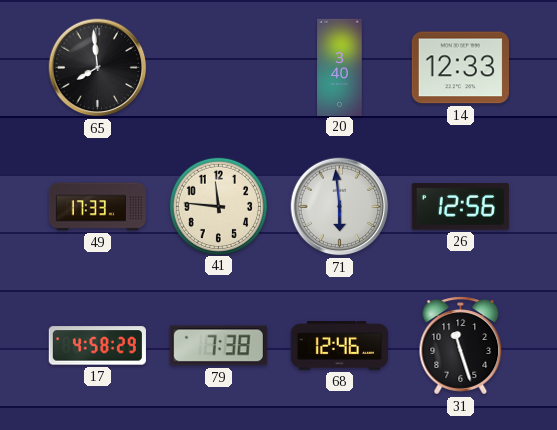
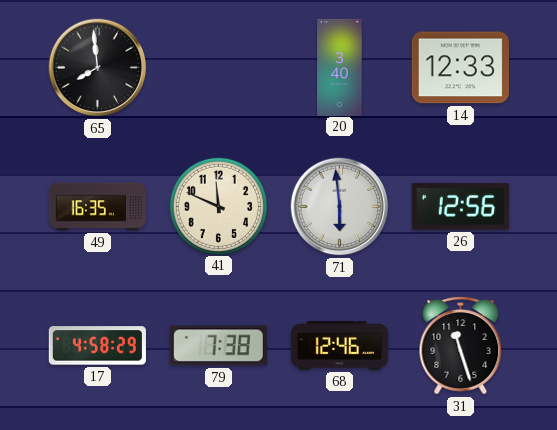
49: 17:33 -> 16:35
41: 11:46 -> 11:49
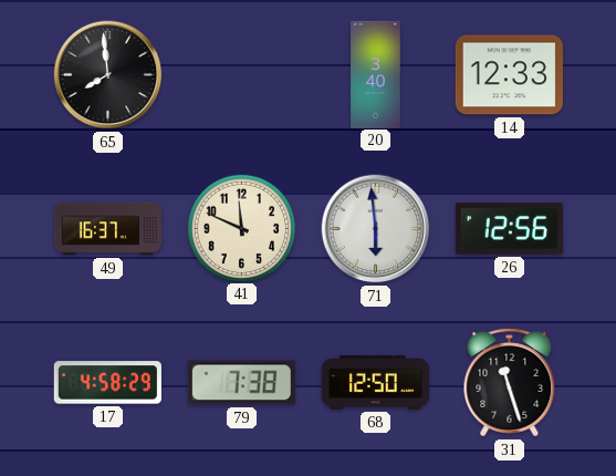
49: 16:35 -> 16:37
68: 12:46 -> 12:50
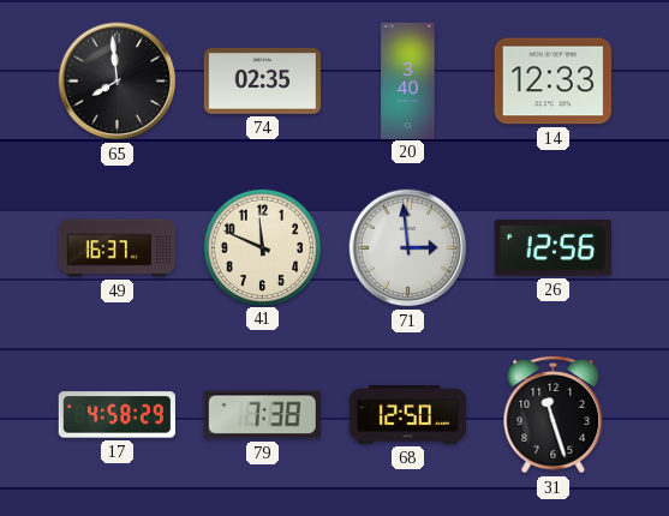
74: none -> 02:35
71: 5:59 -> 2:59
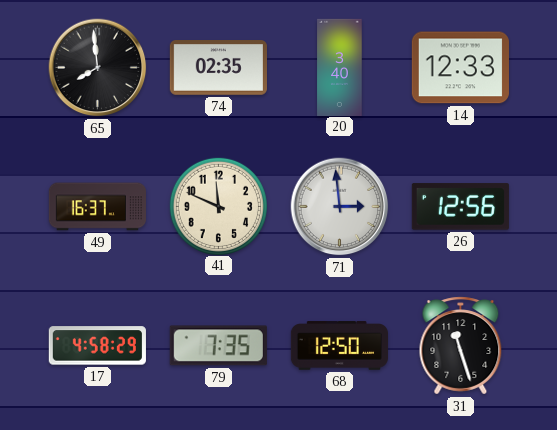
79: 7:38 -> 7:35
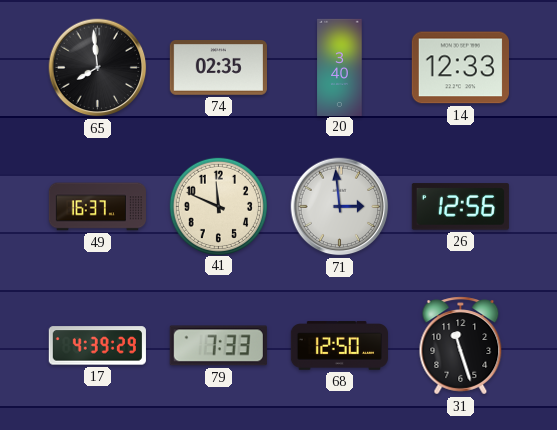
17: 4:58 -> 4:39
79: 7:35 -> 7:33
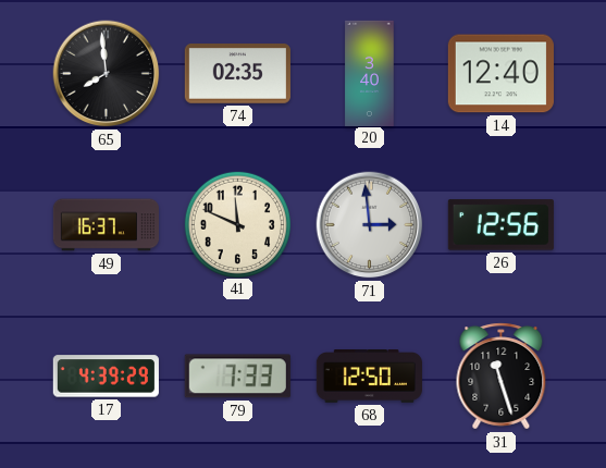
14: 12:33 -> 12:40
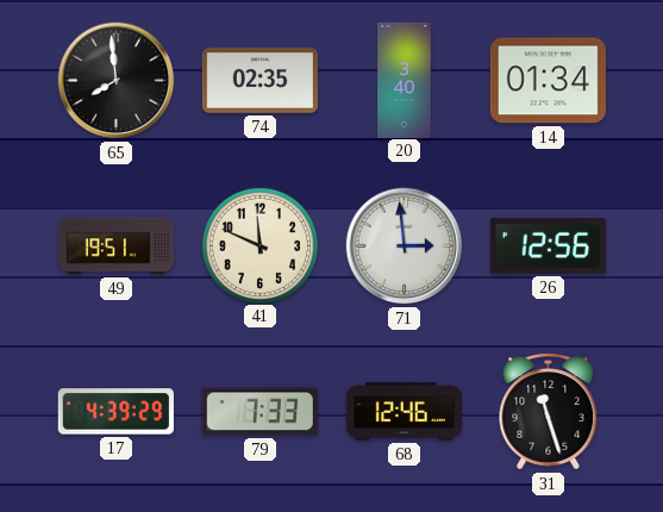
14: 12:40 -> 01:34
49: 16:37 -> 19:51
68: 12:50 -> 12:46
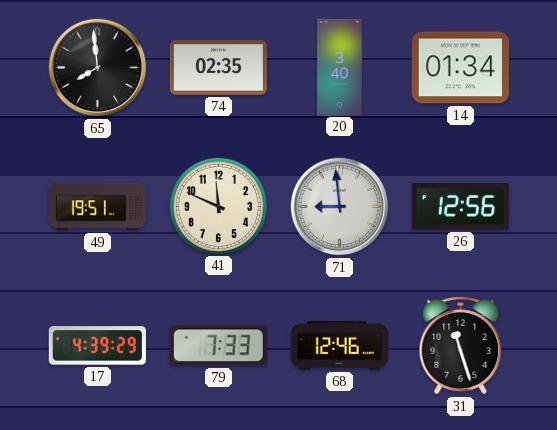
71: 2:59 -> 8:59
